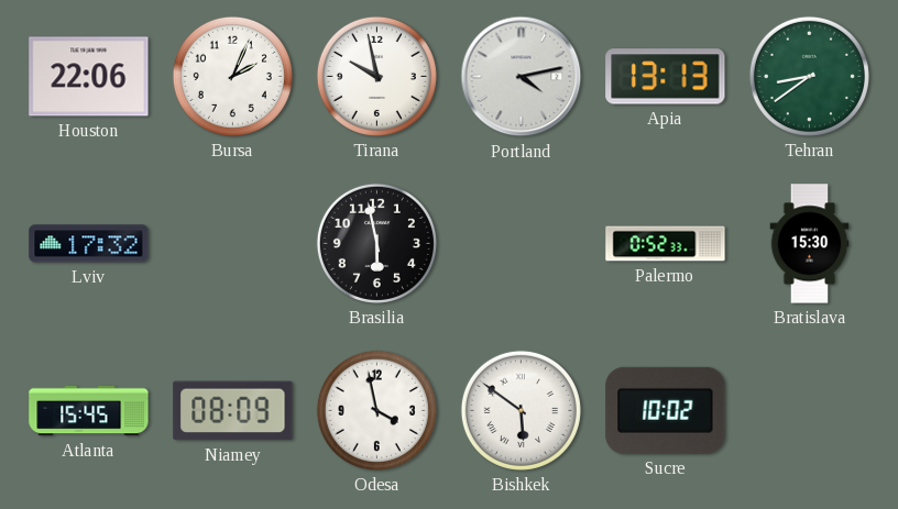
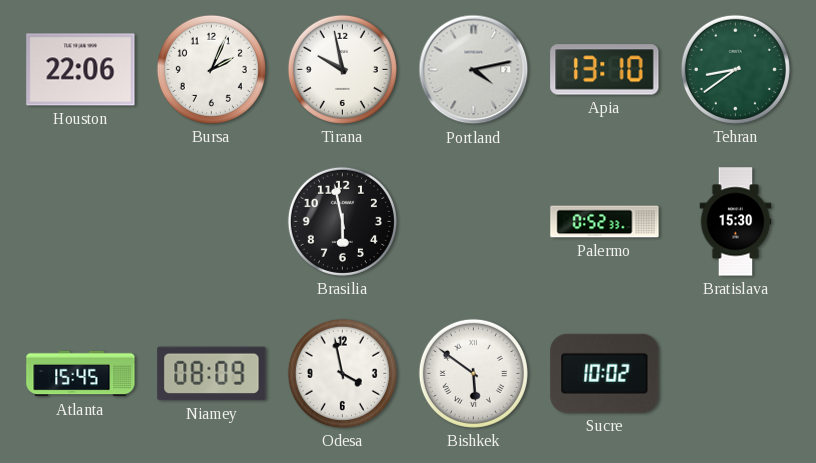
Apia: 13:13 -> 13:10
Lviv: 17:32 -> none
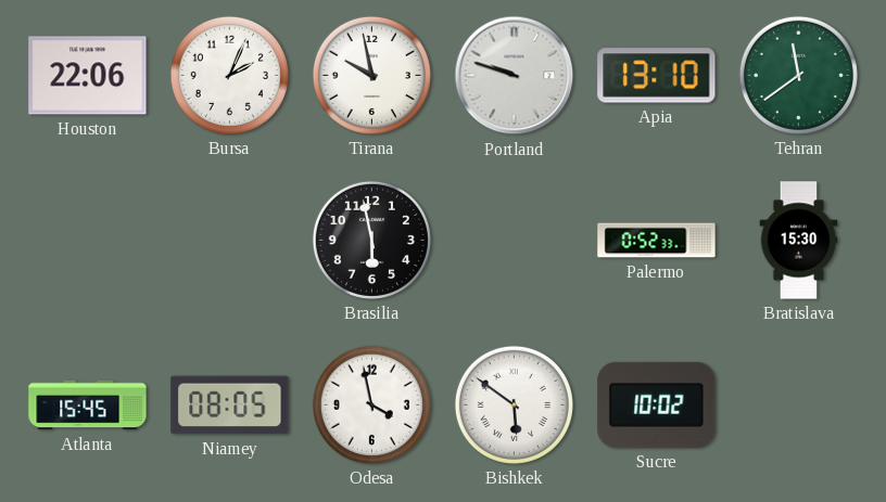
Portland: 4:13 -> 9:48
Tehran: 8:39 -> 11:39
Niamey: 08:09 -> 08:05
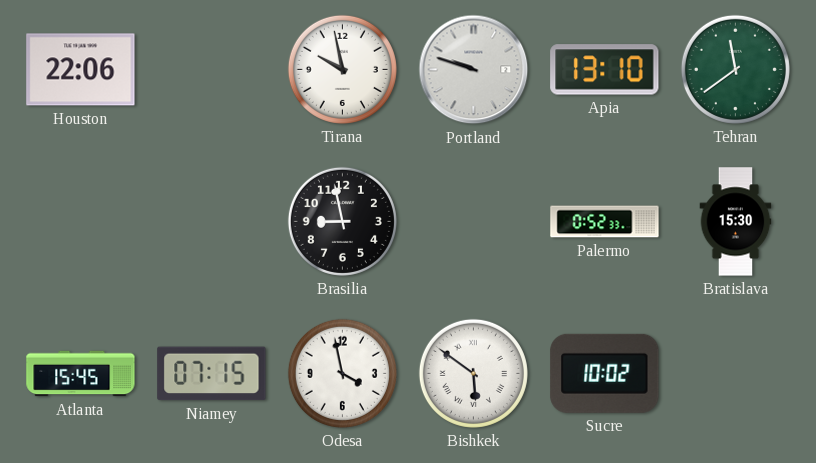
Bursa: 2:04 -> none
Brasilia: 5:58 -> 8:58
Niamey: 08:05 -> 07:15
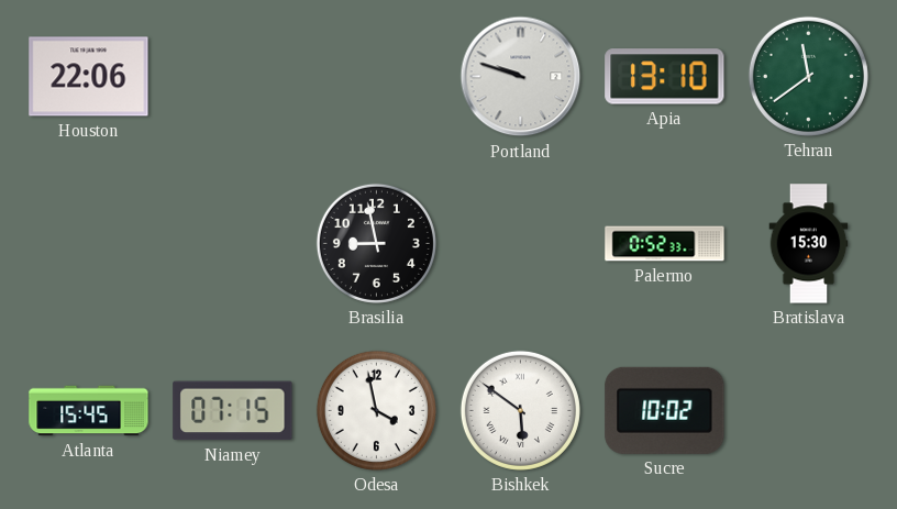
Tirana: 9:58 -> none
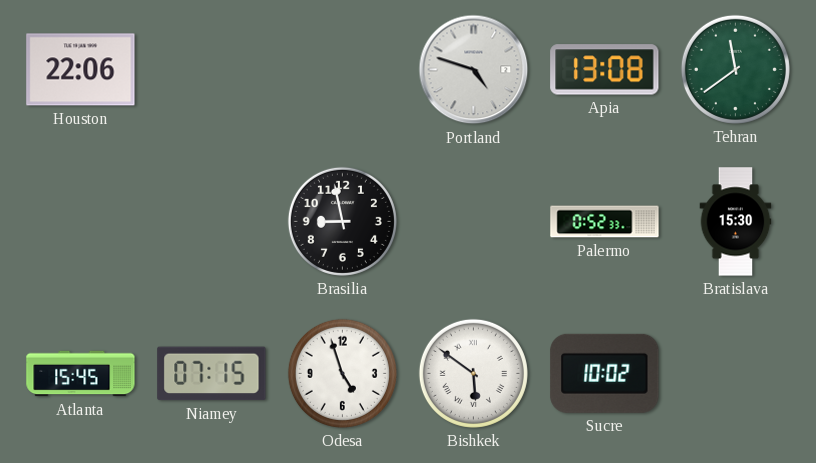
Portland: 9:48 -> 4:48
Apia: 13:10 -> 13:08
Odesa: 3:58 -> 4:57
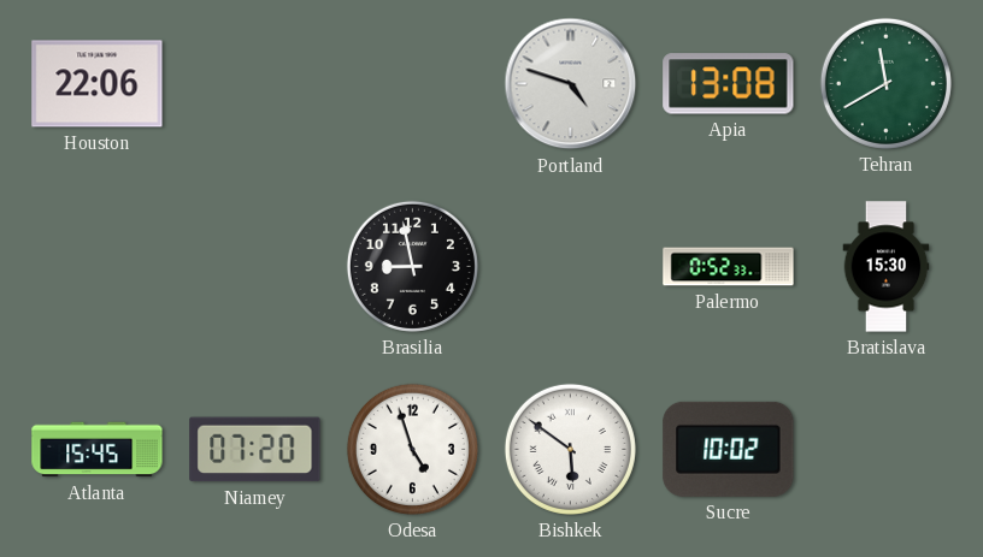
Tehran: 11:39 -> 11:40
Niamey: 07:15 -> 07:20
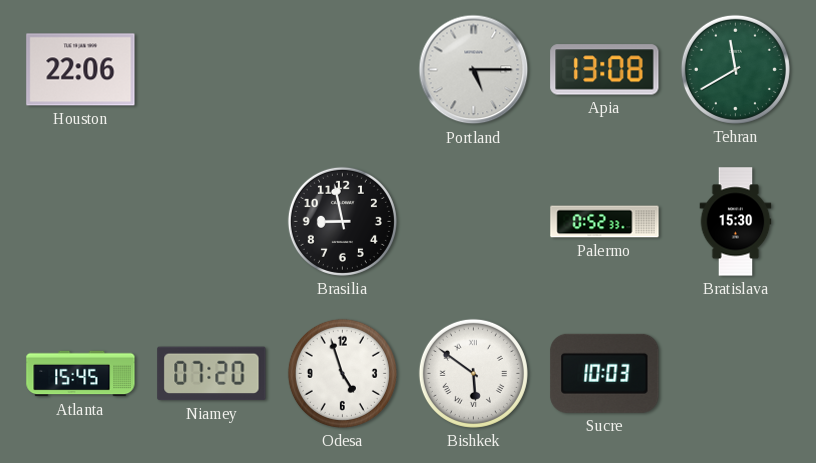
Portland: 4:48 -> 5:15
Sucre: 10:02 -> 10:03
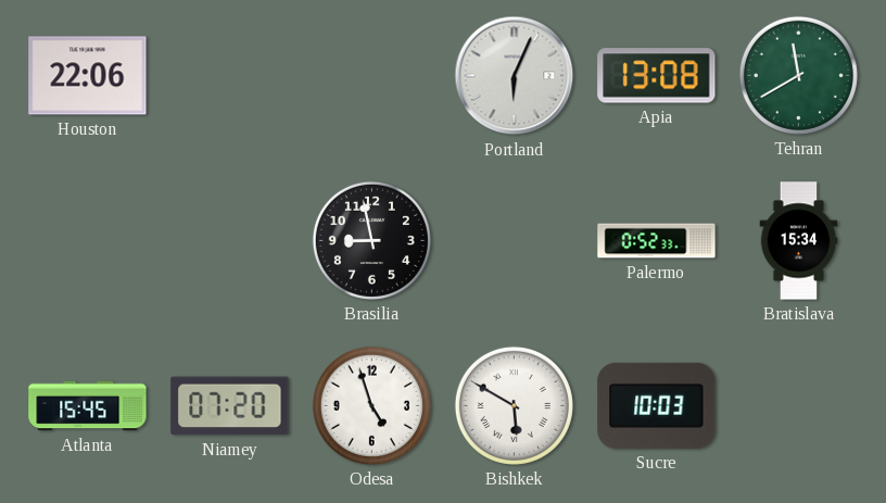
Portland: 5:15 -> 6:04
Bratislava: 15:30 -> 15:34
Bishkek: 5:51 -> 5:50
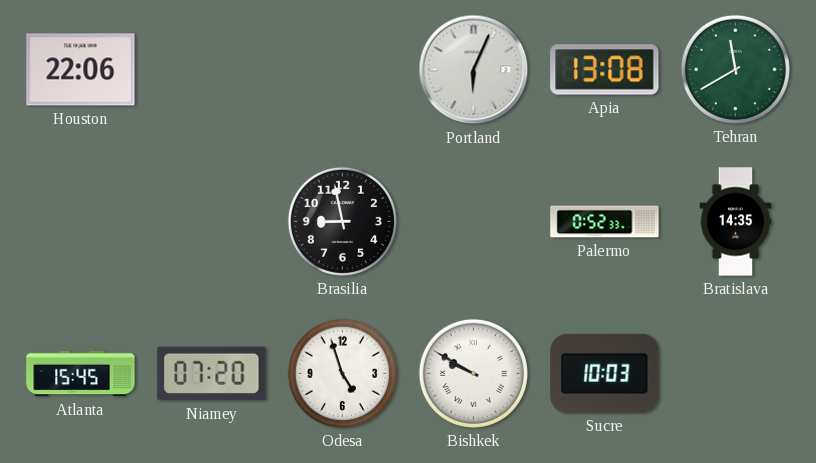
Bratislava: 15:34 -> 14:35
Bishkek: 5:50 -> 9:50
